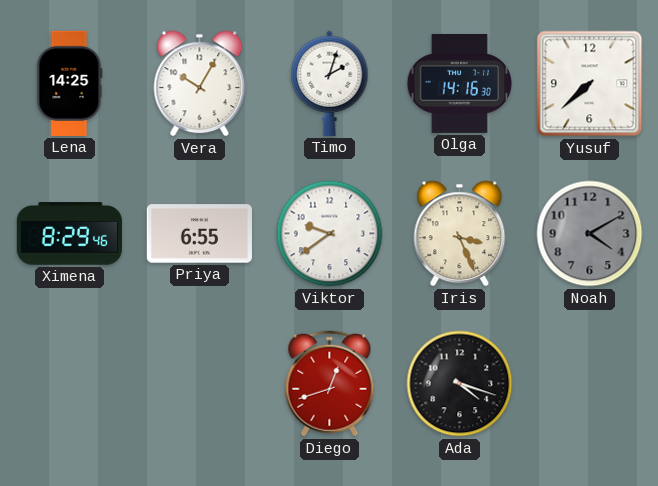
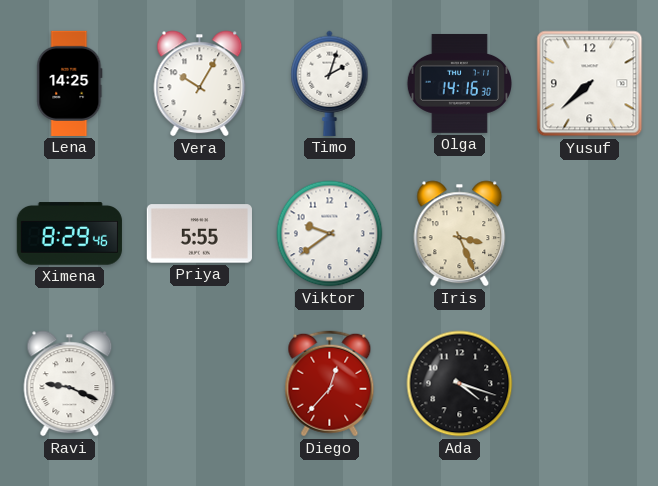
Priya: 6:55 -> 5:55
Noah: 4:10 -> none
Ravi: none -> 9:19
Diego: 12:42 -> 12:37
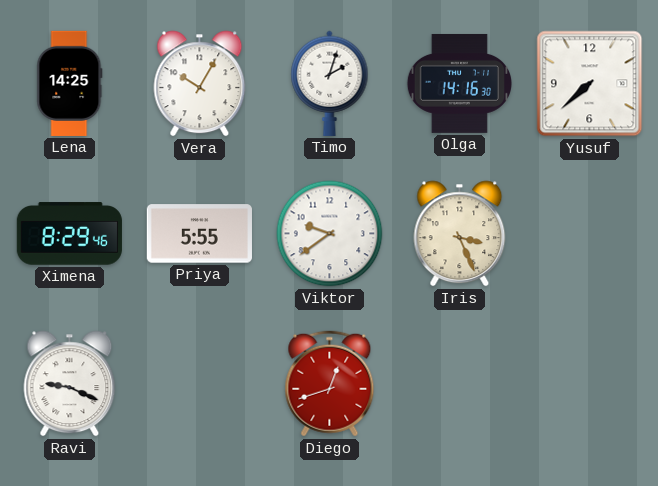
Diego: 12:37 -> 12:42
Ada: 4:18 -> none
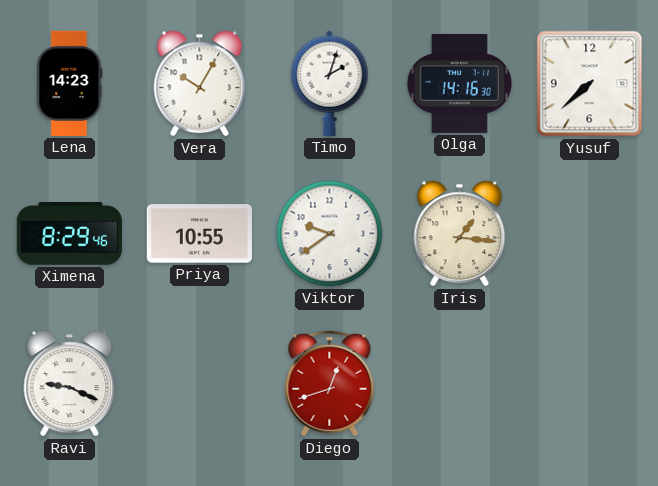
Lena: 14:25 -> 14:23
Priya: 5:55 -> 10:55
Iris: 3:26 -> 1:16
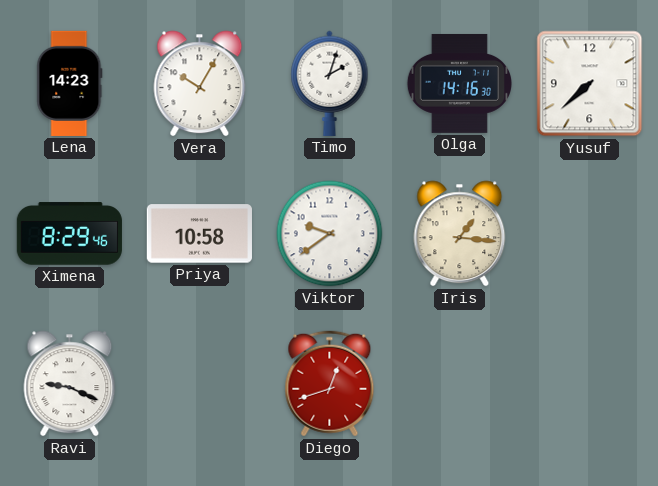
Priya: 10:55 -> 10:58
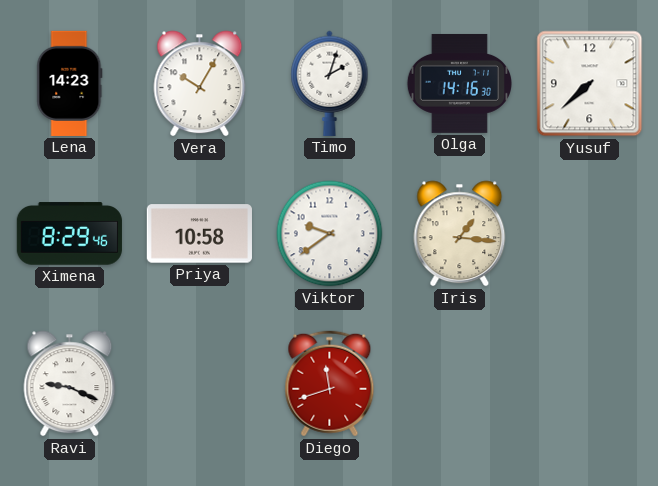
Diego: 12:42 -> 11:42
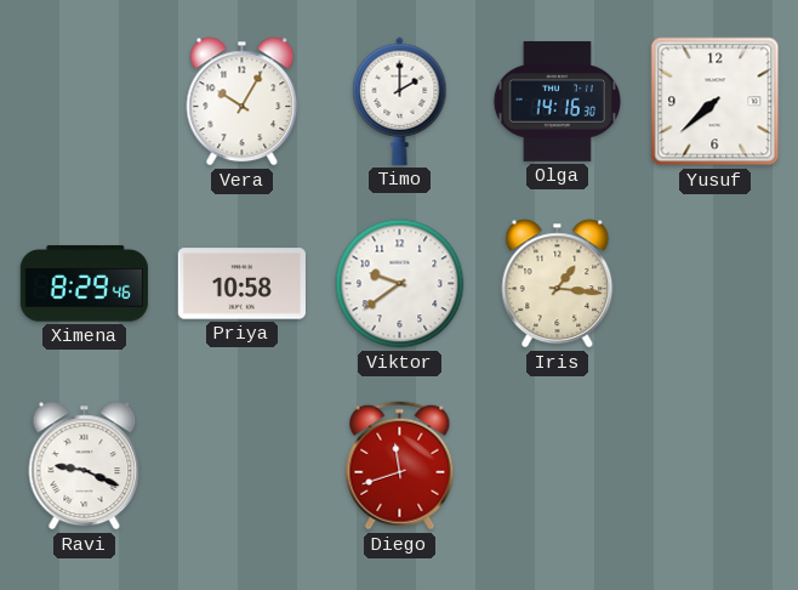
Lena: 14:23 -> none
Timo: 2:03 -> 2:00
